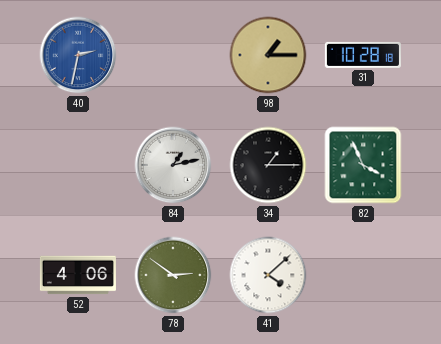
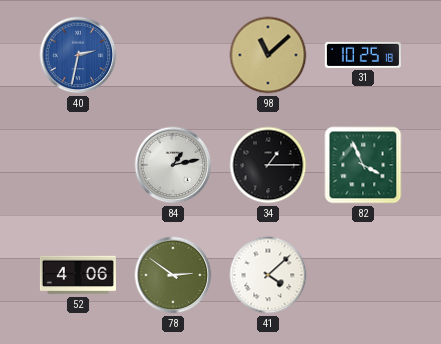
98: 1:15 -> 11:08
31: 10:28 -> 10:25
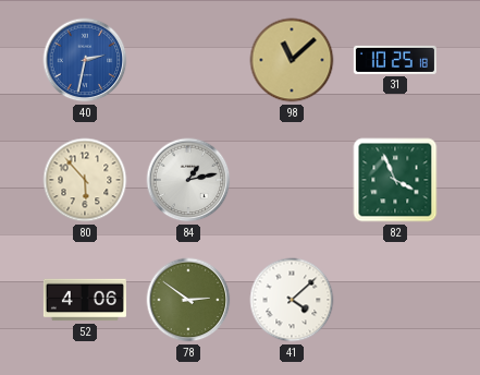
80: none -> 5:53
34: 1:15 -> none
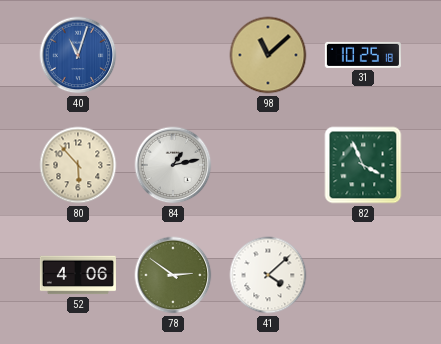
40: 2:32 -> 11:03
